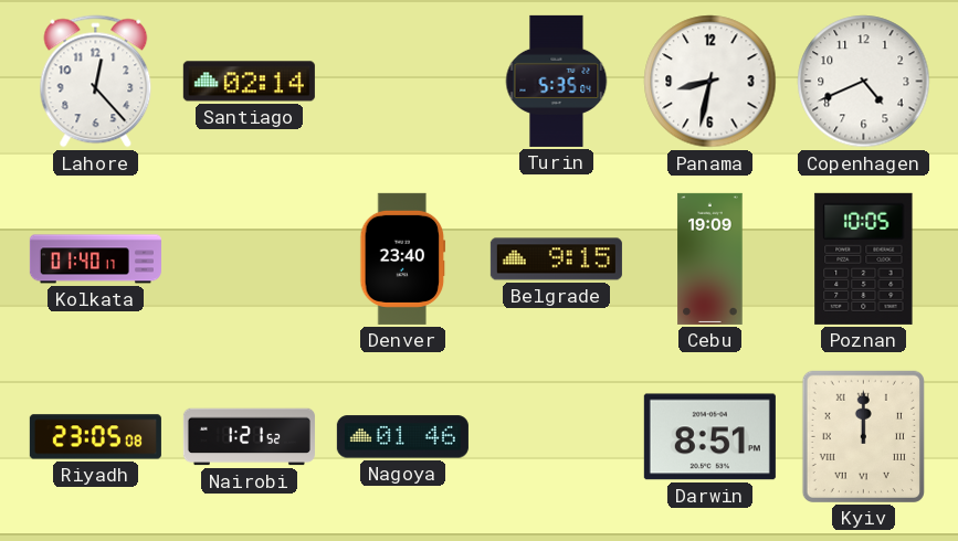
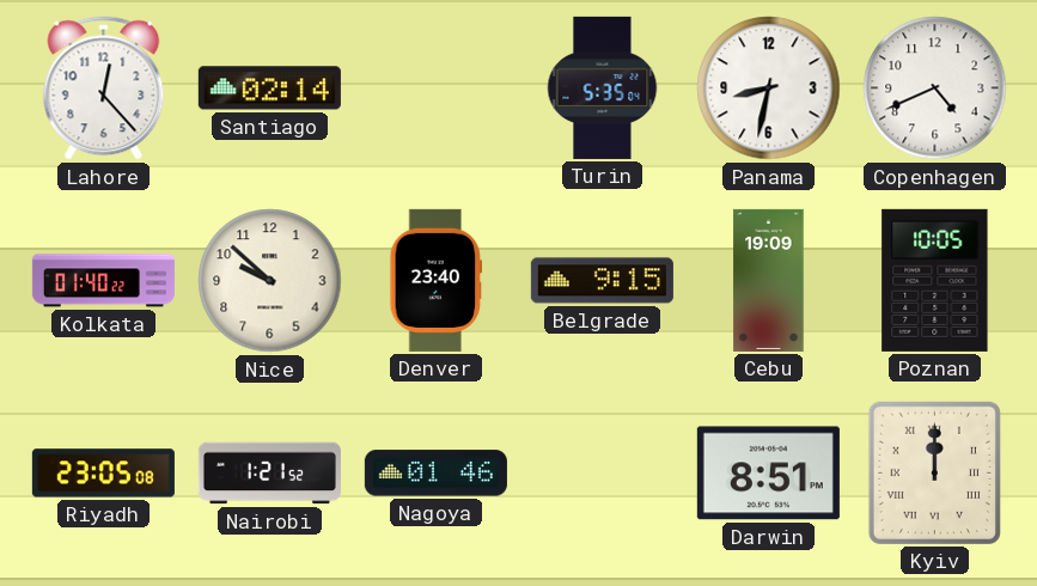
Kolkata: 01:40:17 -> 01:40:22
Nice: none -> 9:52
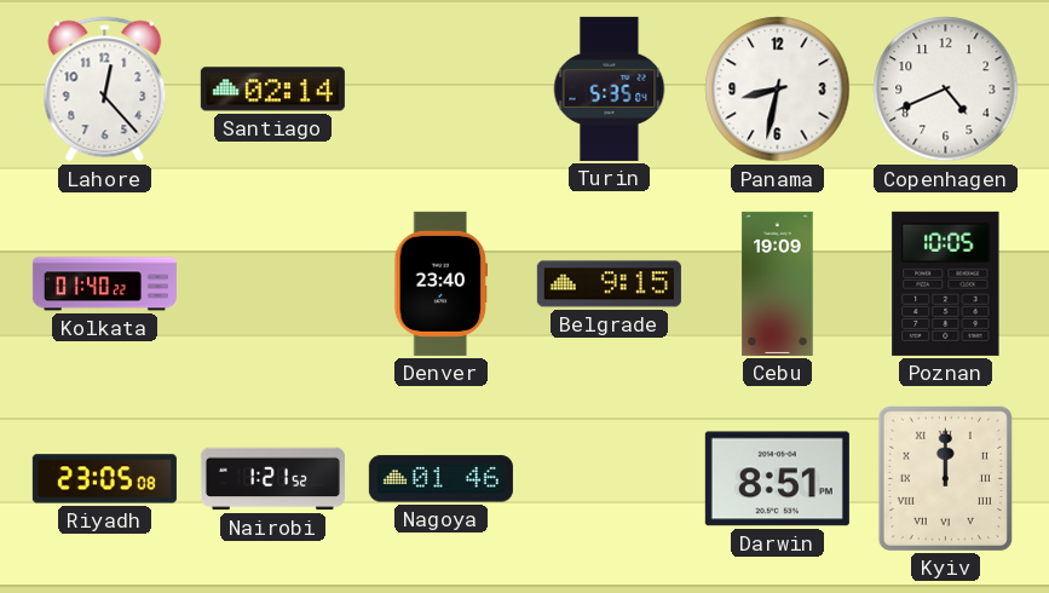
Nice: 9:52 -> none
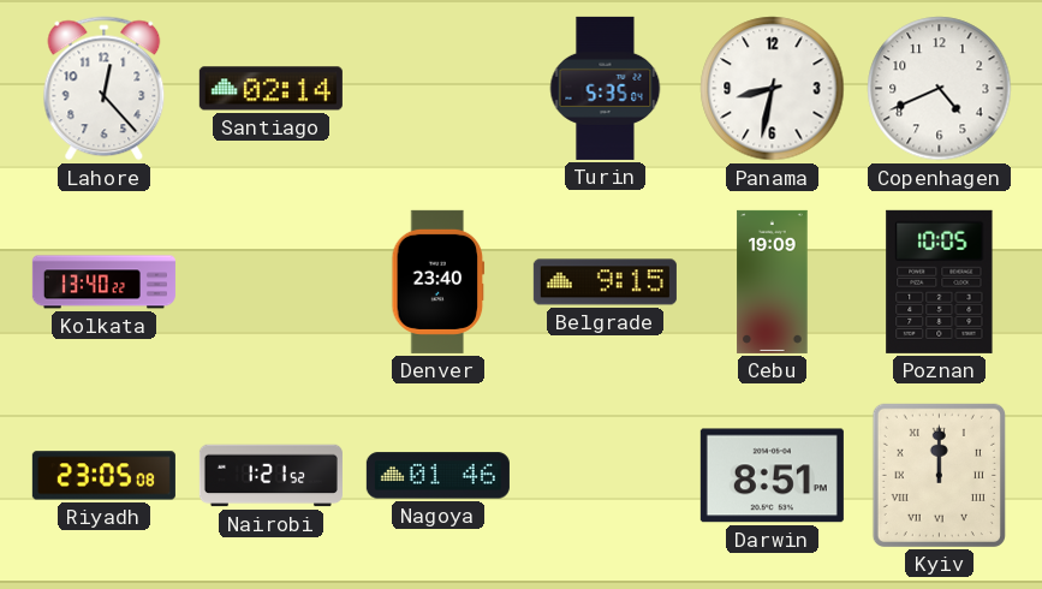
Kolkata: 01:40 -> 13:40
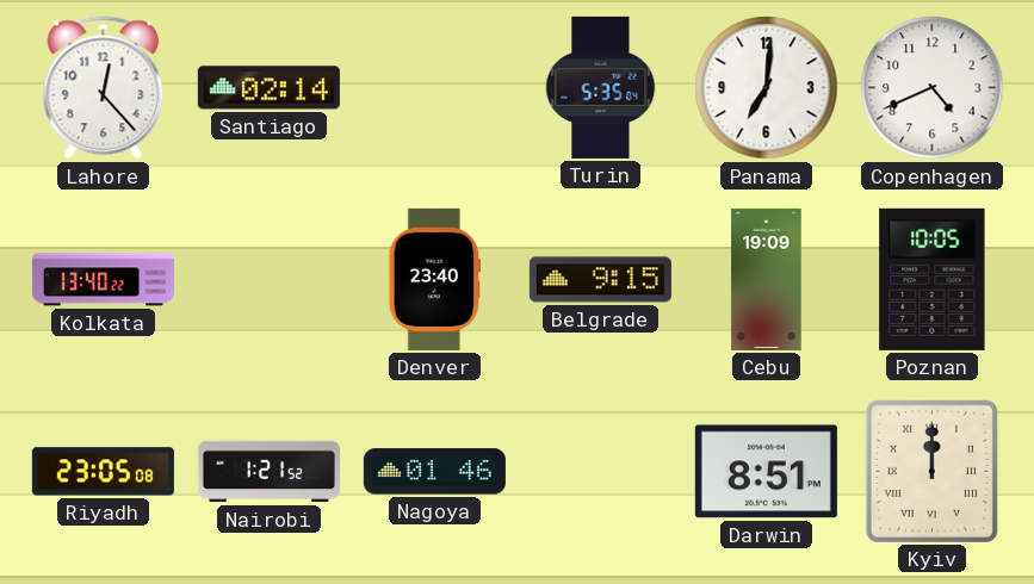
Panama: 8:32 -> 7:01
